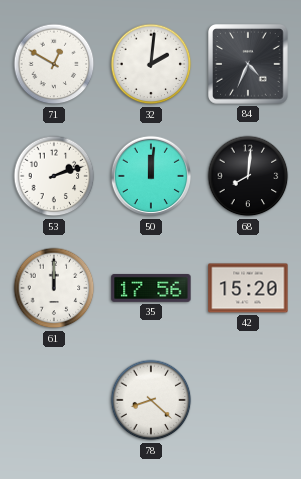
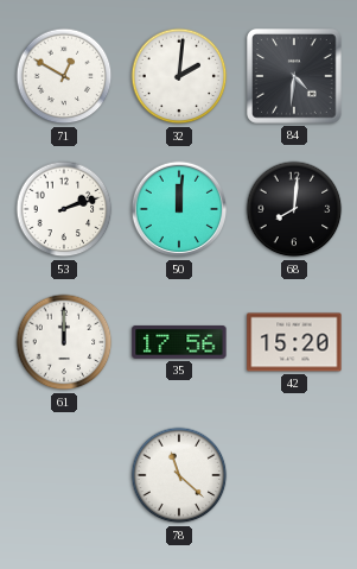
84: 4:34 -> 4:31
78: 8:22 -> 11:22
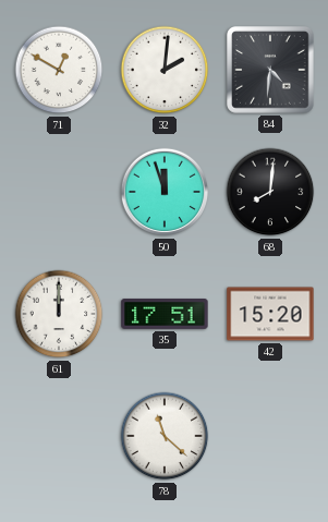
53: 2:12 -> none
50: 12:01 -> 11:57
35: 17:56 -> 17:51
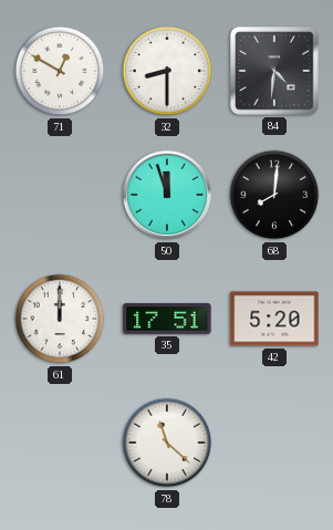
32: 2:01 -> 8:30
42: 15:20 -> 5:20
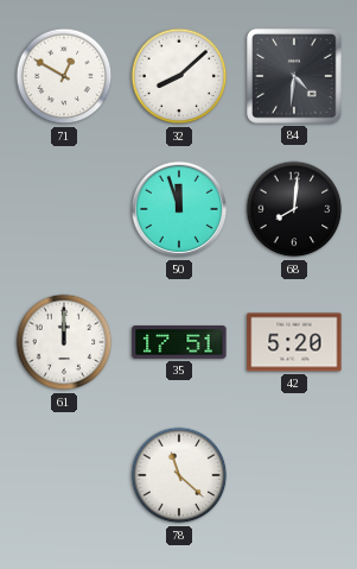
32: 8:30 -> 8:08
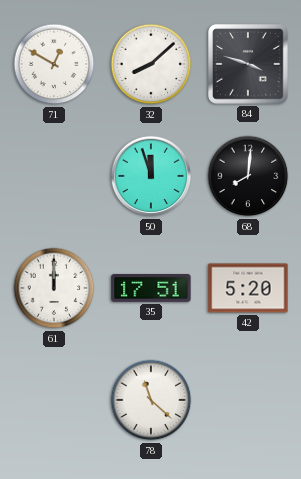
84: 4:31 -> 3:48
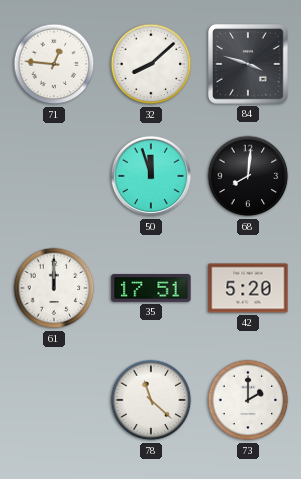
71: 12:50 -> 12:46
73: none -> 2:00
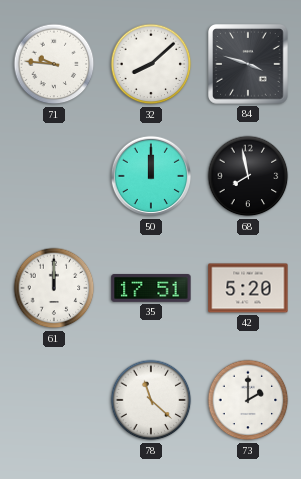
71: 12:46 -> 9:46
50: 11:57 -> 12:00
68: 8:01 -> 7:58
